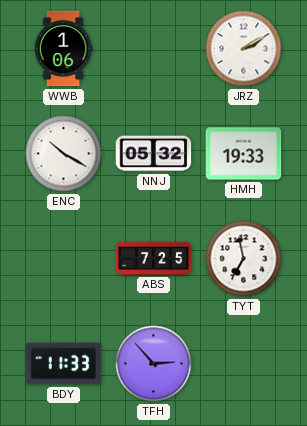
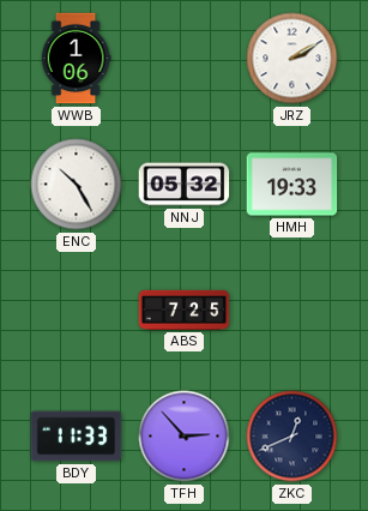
ENC: 10:20 -> 10:25
TYT: 6:58 -> none
ZKC: none -> 12:41
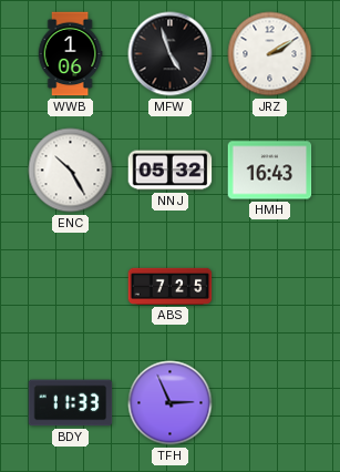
MFW: none -> 4:57
HMH: 19:33 -> 16:43
TFH: 2:53 -> 2:56
ZKC: 12:41 -> none
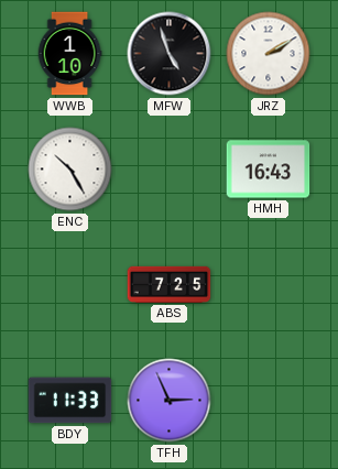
WWB: 1:06 -> 1:10
NNJ: 05:32 -> none
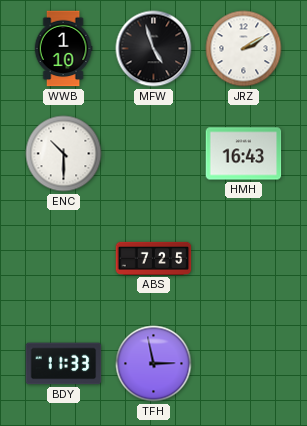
ENC: 10:25 -> 10:30
TFH: 2:56 -> 2:58
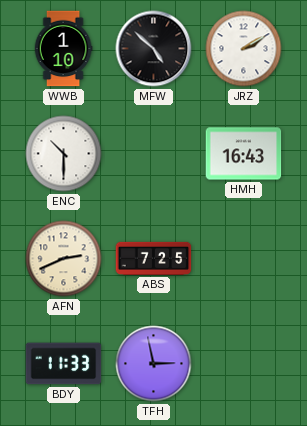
MFW: 4:57 -> 4:52
AFN: none -> 2:41
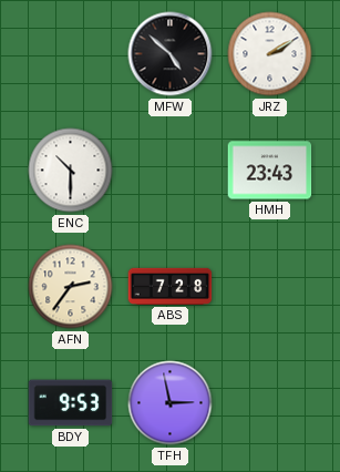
WWB: 1:10 -> none
HMH: 16:43 -> 23:43
AFN: 2:41 -> 2:36
ABS: 7:25 -> 7:28
BDY: 11:33 -> 9:53
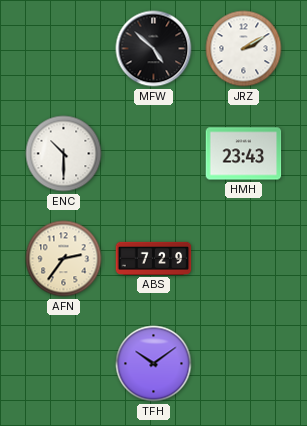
ABS: 7:28 -> 7:29
BDY: 9:53 -> none
TFH: 2:58 -> 10:09
